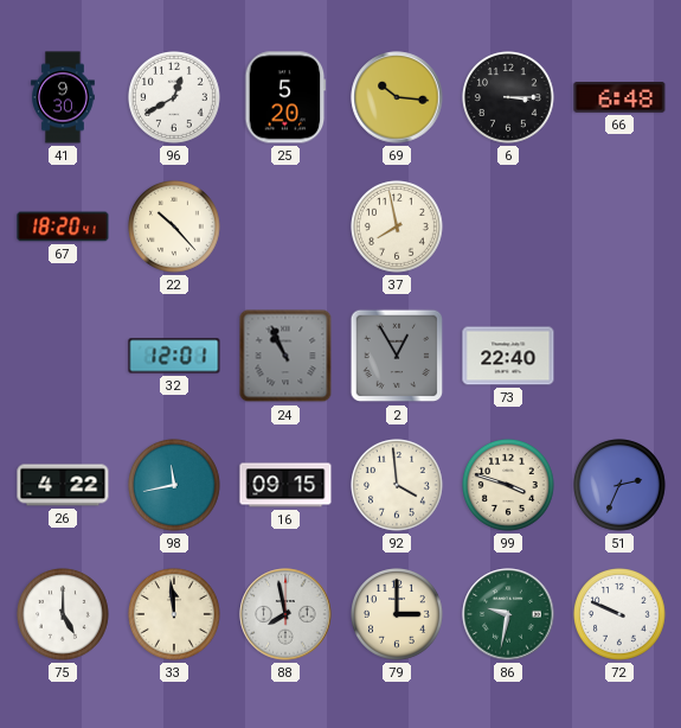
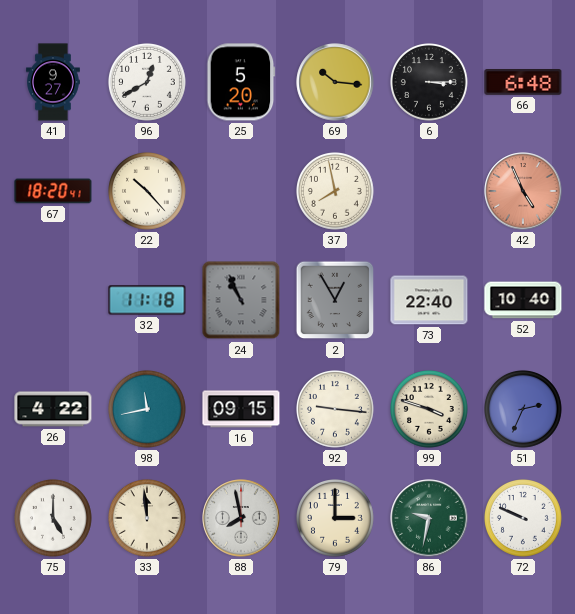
41: 9:30 -> 9:27
42: none -> 4:56
32: 12:01 -> 11:18
52: none -> 10:40
92: 3:59 -> 9:16
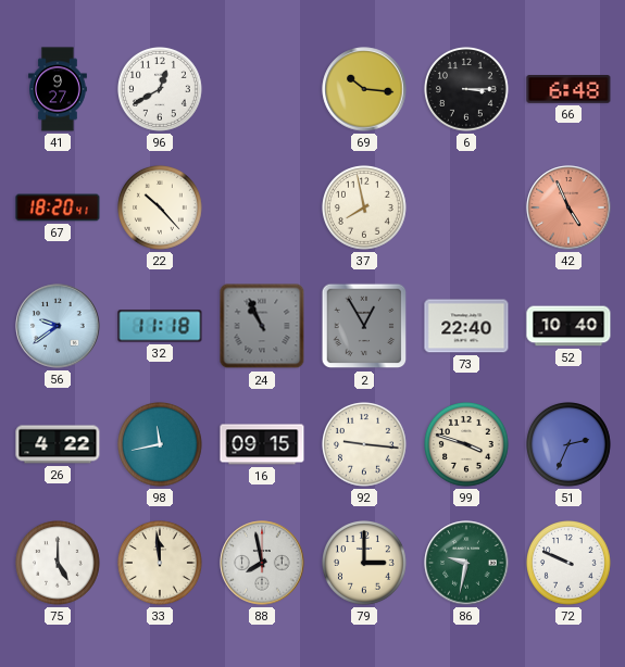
25: 5:20 -> none
56: none -> 9:39
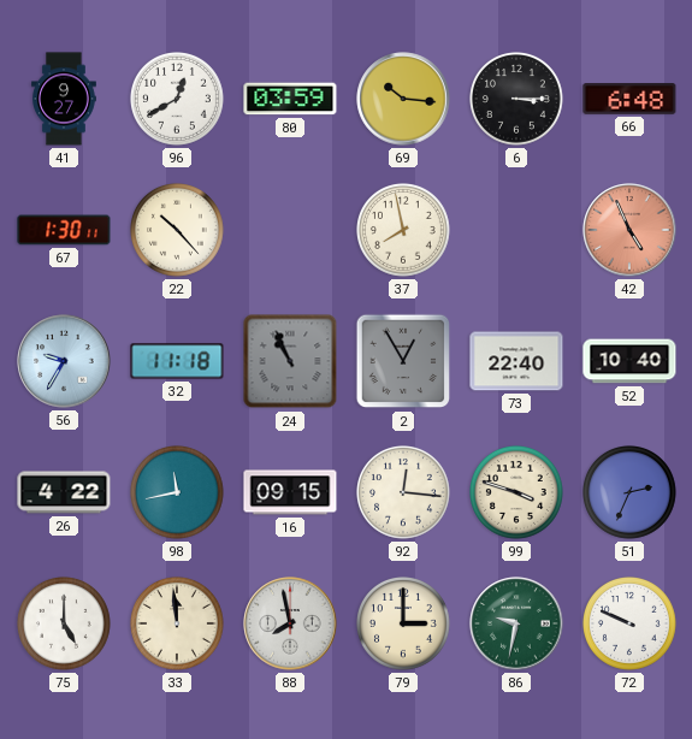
80: none -> 03:59
67: 18:20 -> 1:30
56: 9:39 -> 9:35
92: 9:16 -> 12:16
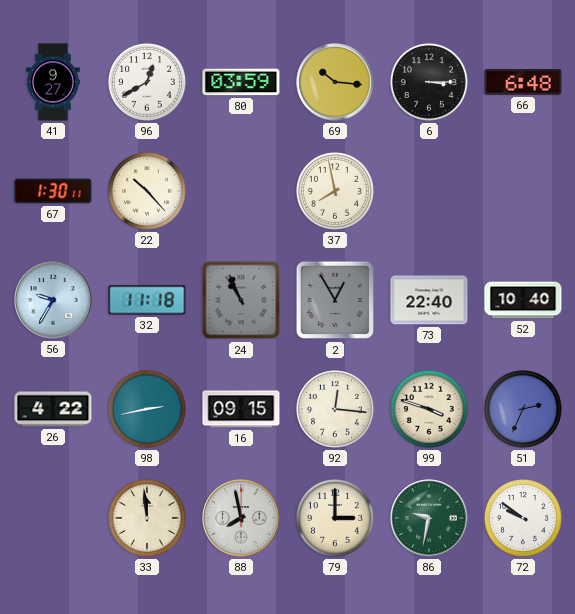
42: 4:56 -> none
98: 11:43 -> 2:43
75: 5:00 -> none
72: 9:49 -> 9:51
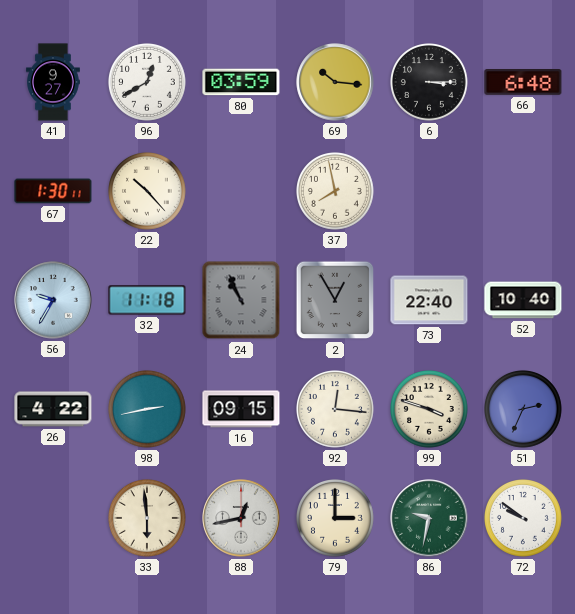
33: 11:59 -> 5:59
88: 7:58 -> 12:43
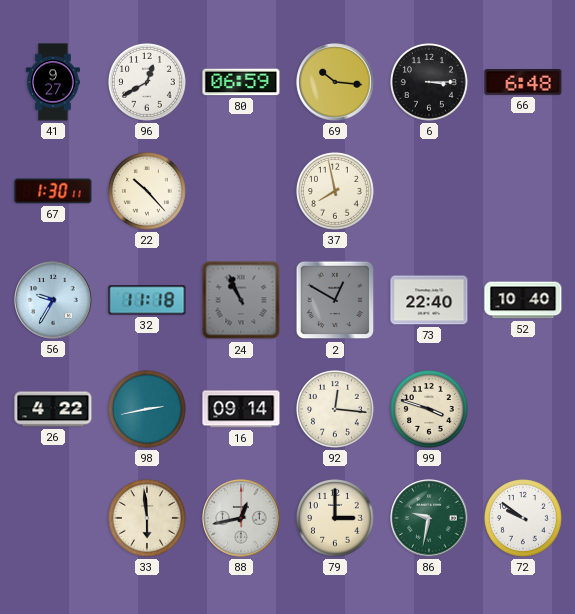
80: 03:59 -> 06:59
2: 12:55 -> 12:50
16: 09:15 -> 09:14
51: 2:34 -> none
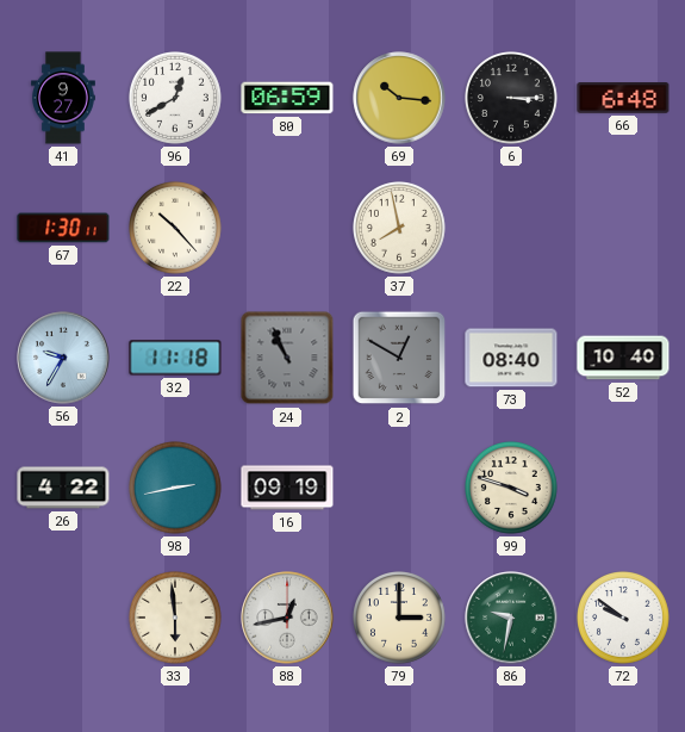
73: 22:40 -> 08:40
16: 09:14 -> 09:19
92: 12:16 -> none
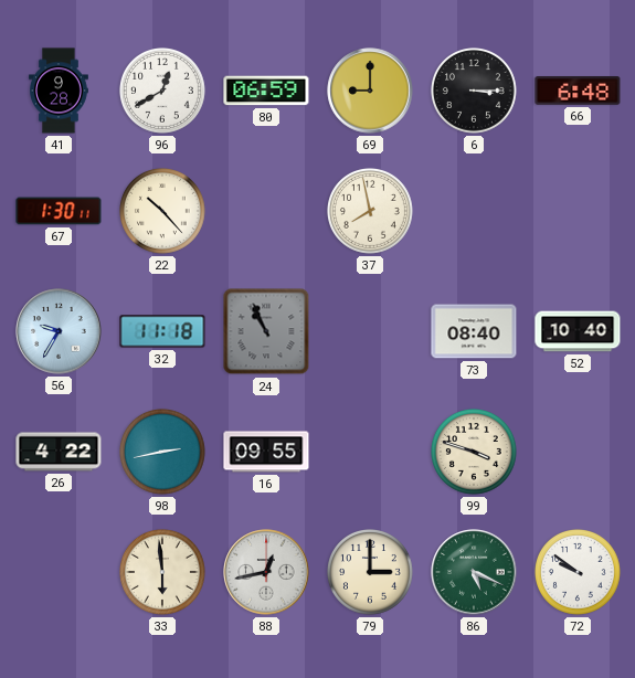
41: 9:27 -> 9:28
69: 10:16 -> 9:00
2: 12:50 -> none
16: 09:19 -> 09:55
86: 9:32 -> 5:19
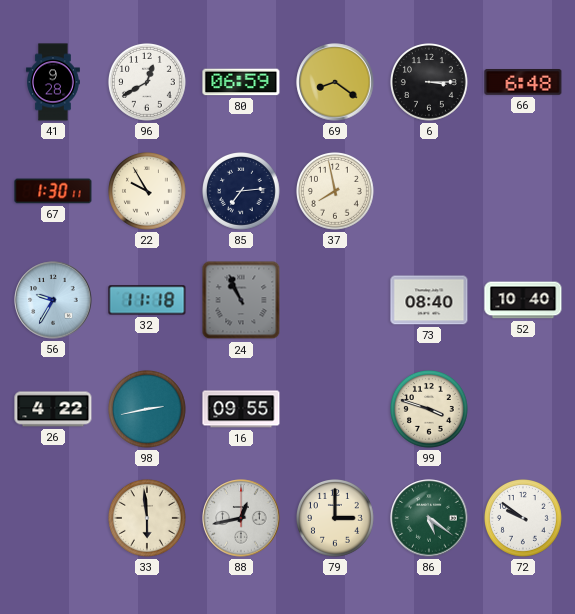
69: 9:00 -> 8:21
22: 10:23 -> 9:55
85: none -> 7:14
86: 5:19 -> 5:21
